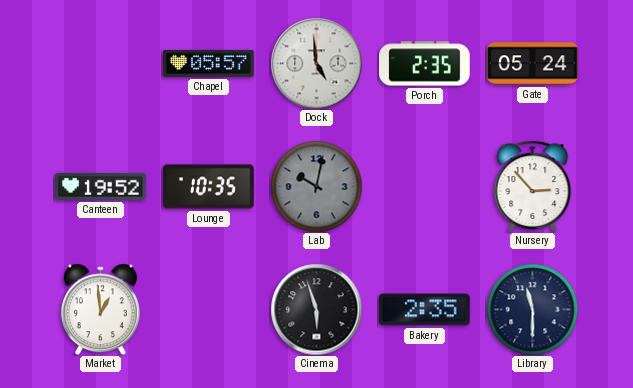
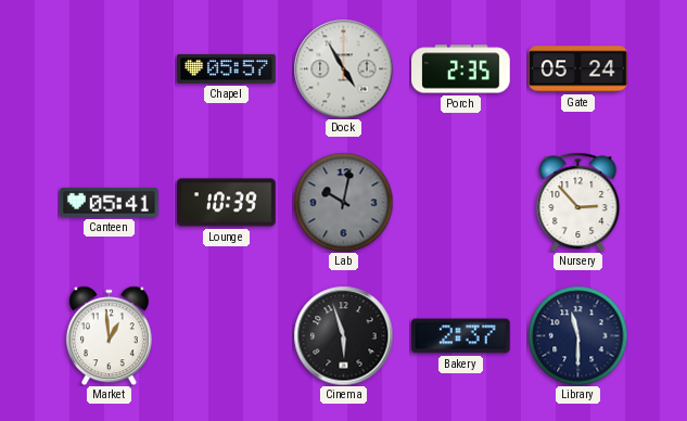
Dock: 4:59 -> 4:55
Canteen: 19:52 -> 05:41
Lounge: 10:35 -> 10:39
Bakery: 2:35 -> 2:37
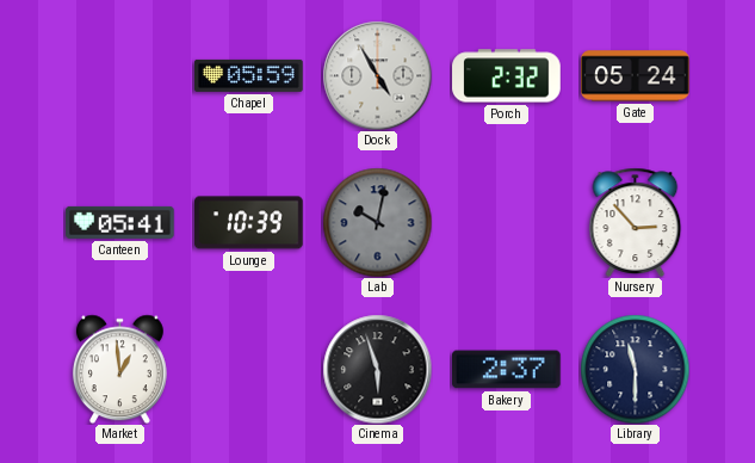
Chapel: 05:57 -> 05:59
Porch: 2:35 -> 2:32
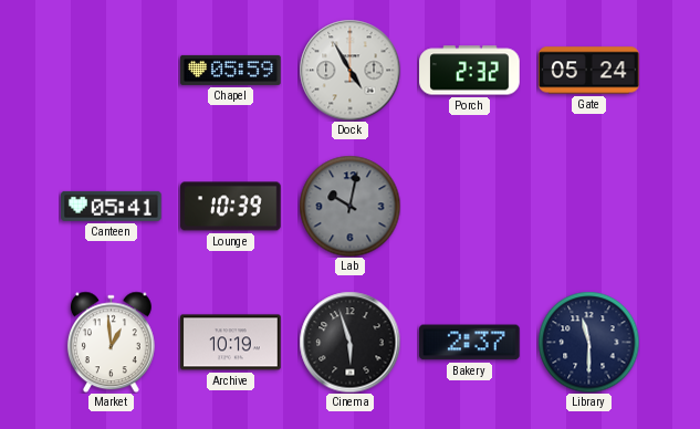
Nursery: 2:53 -> none
Archive: none -> 10:19
